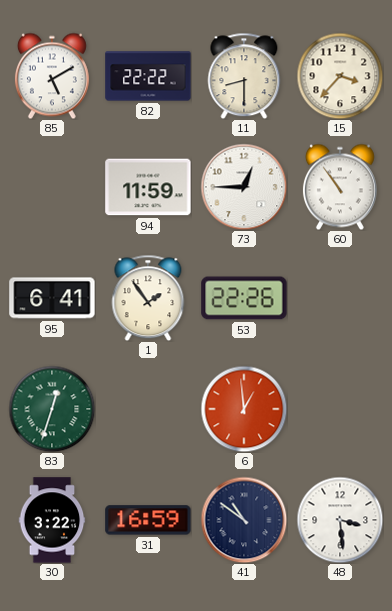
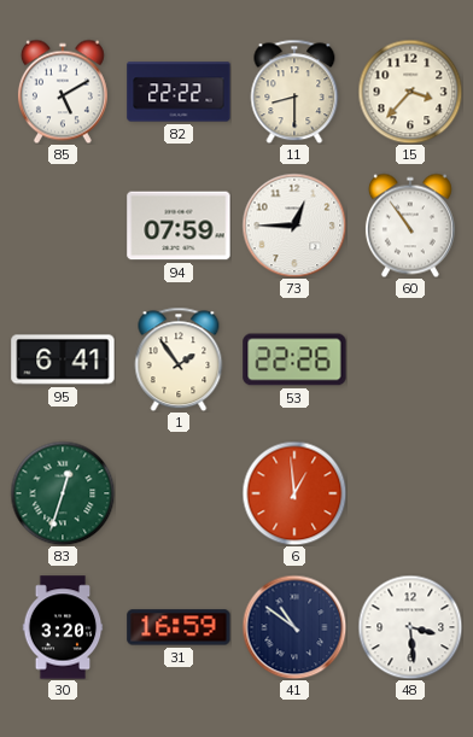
94: 11:59 -> 07:59
30: 3:22 -> 3:20
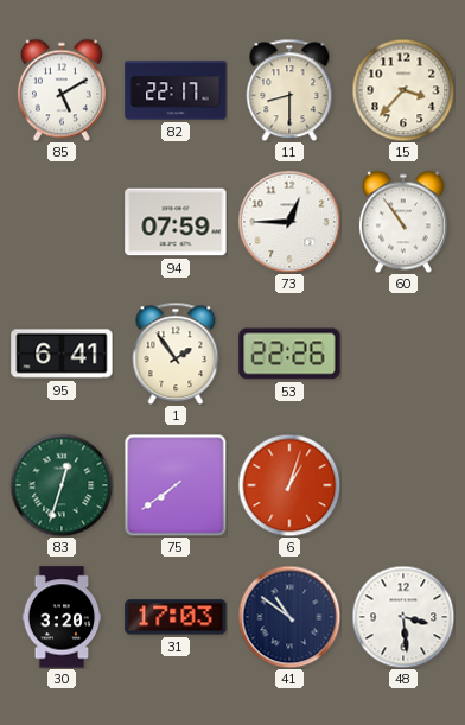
82: 22:22 -> 22:17
75: none -> 7:39
6: 12:59 -> 1:03
31: 16:59 -> 17:03
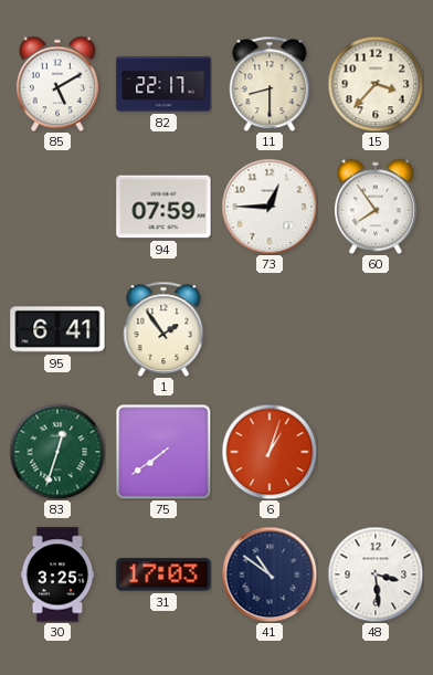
60: 10:54 -> 7:54
53: 22:26 -> none
30: 3:20 -> 3:25
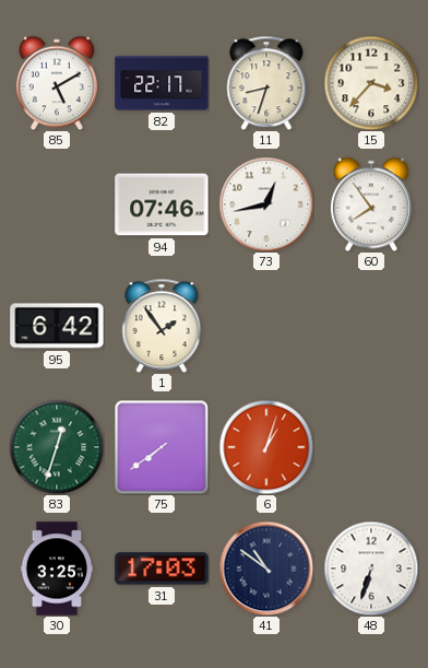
11: 8:30 -> 8:33
94: 07:59 -> 07:46
73: 12:45 -> 12:43
95: 6:41 -> 6:42
48: 3:29 -> 6:33
